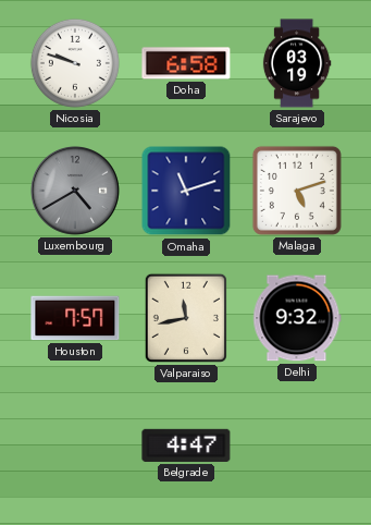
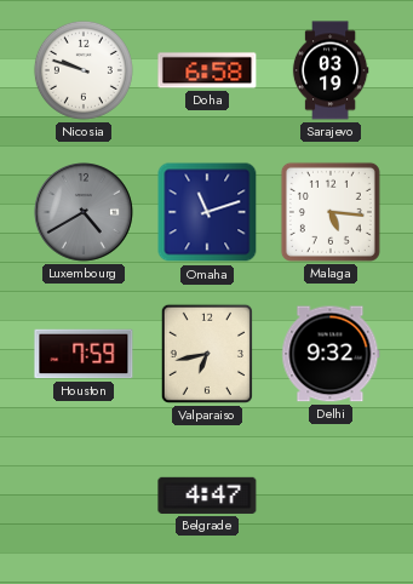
Malaga: 5:12 -> 5:16
Houston: 7:57 -> 7:59
Valparaiso: 11:43 -> 6:43
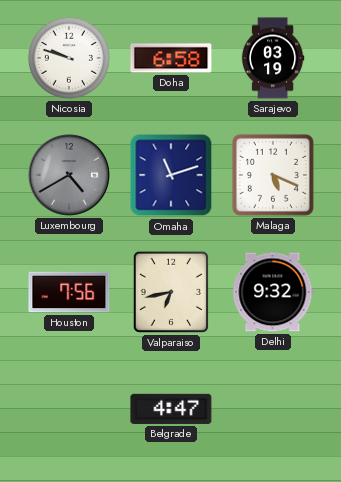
Malaga: 5:16 -> 5:19
Houston: 7:59 -> 7:56
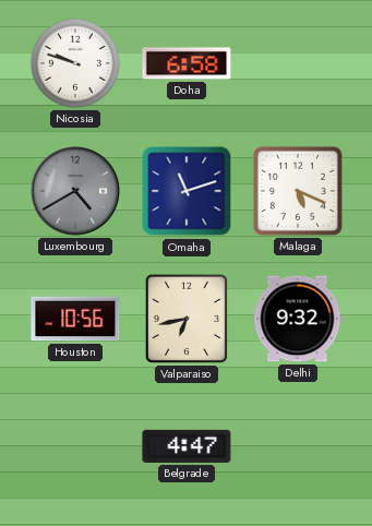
Sarajevo: 03:19 -> none
Houston: 7:56 -> 10:56
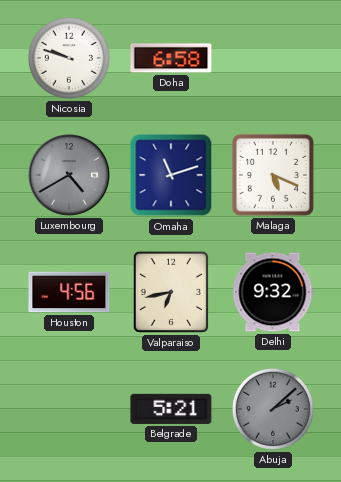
Houston: 10:56 -> 4:56
Belgrade: 4:47 -> 5:21
Abuja: none -> 2:08
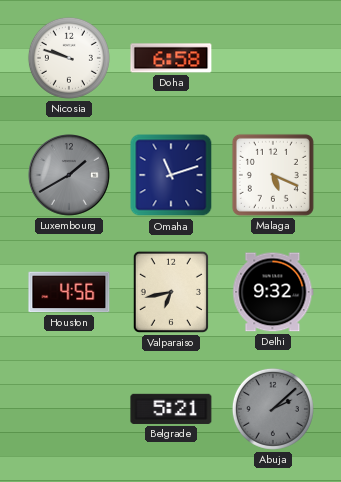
Luxembourg: 4:40 -> 1:40
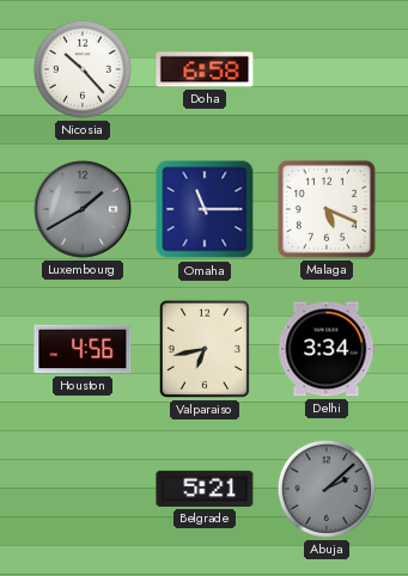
Nicosia: 9:48 -> 10:23
Omaha: 11:12 -> 11:15
Delhi: 9:32 -> 3:34
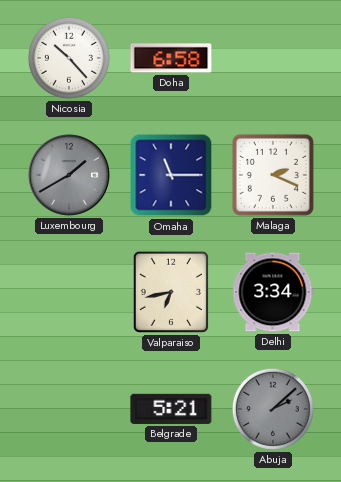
Malaga: 5:19 -> 2:19
Houston: 4:56 -> none
